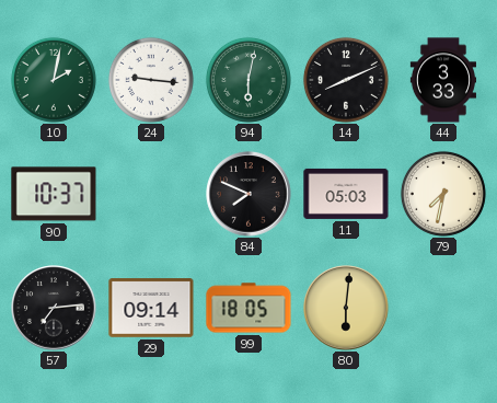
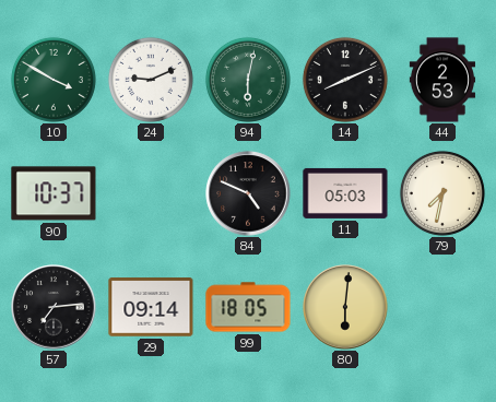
10: 2:02 -> 3:50
24: 9:16 -> 9:11
44: 3:33 -> 2:53
84: 7:49 -> 4:49
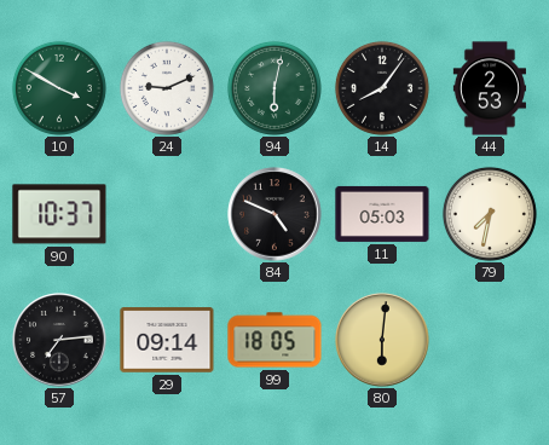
14: 8:11 -> 8:06
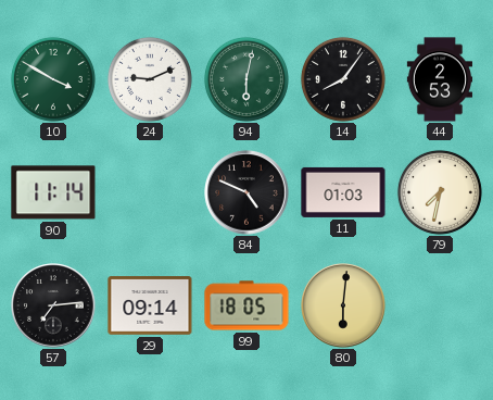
90: 10:37 -> 11:14
11: 05:03 -> 01:03
